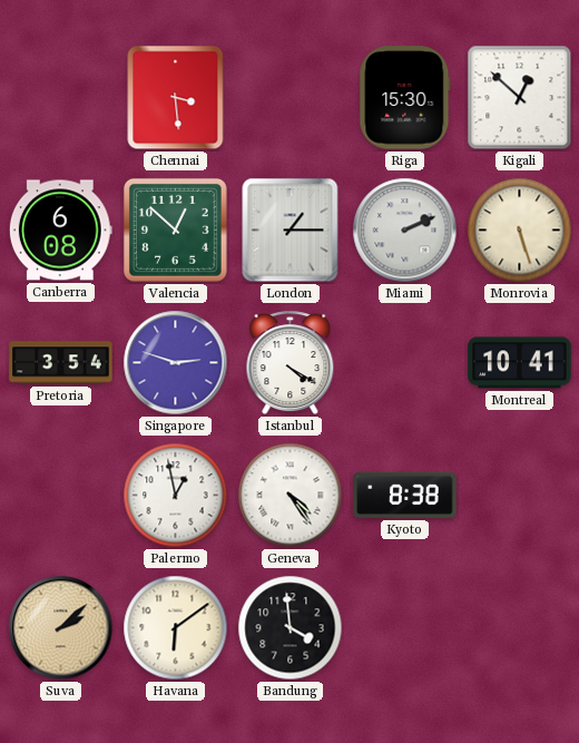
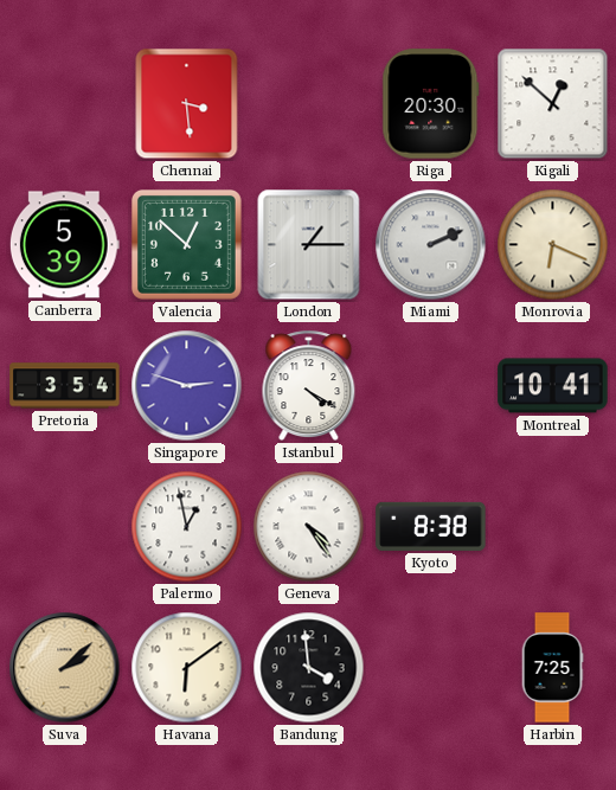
Riga: 15:30 -> 20:30
Canberra: 6:08 -> 5:39
Monrovia: 5:27 -> 6:19
Harbin: none -> 7:25
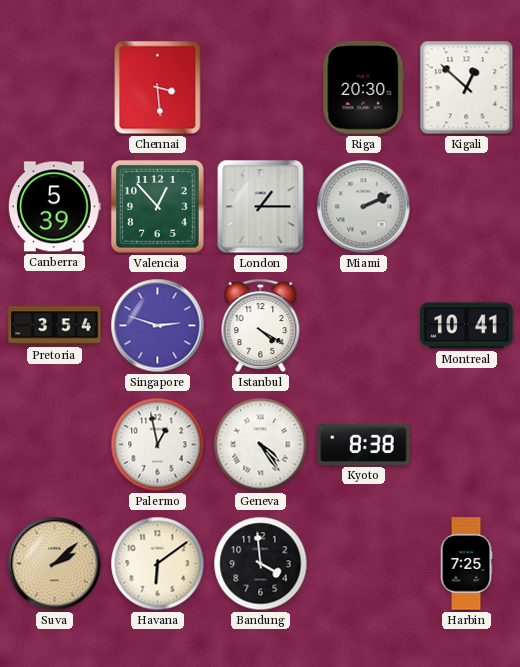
Valencia: 12:52 -> 12:53
Monrovia: 6:19 -> none
